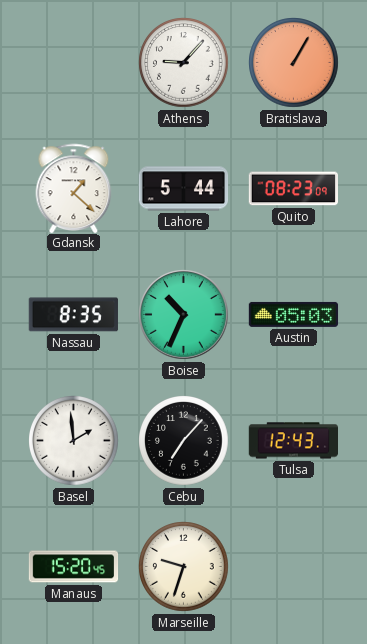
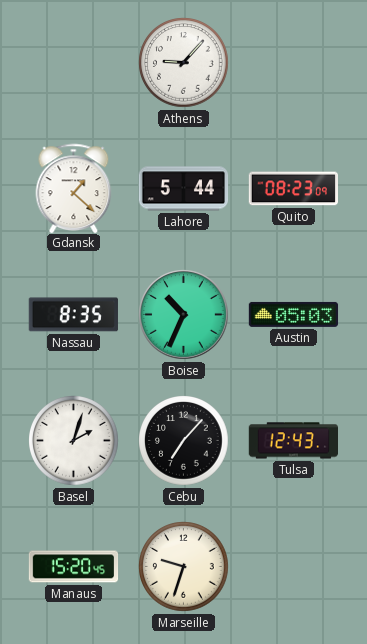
Bratislava: 1:05 -> none
Basel: 1:59 -> 2:03
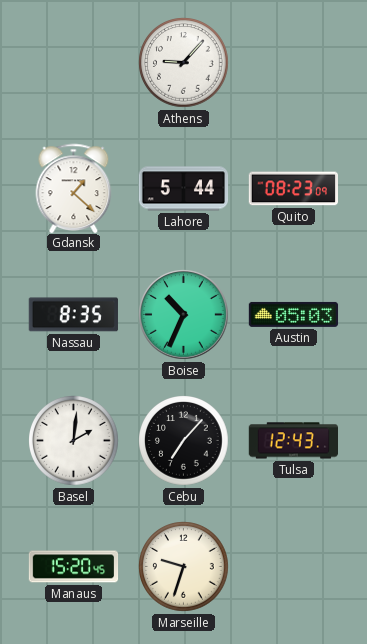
Basel: 2:03 -> 2:01
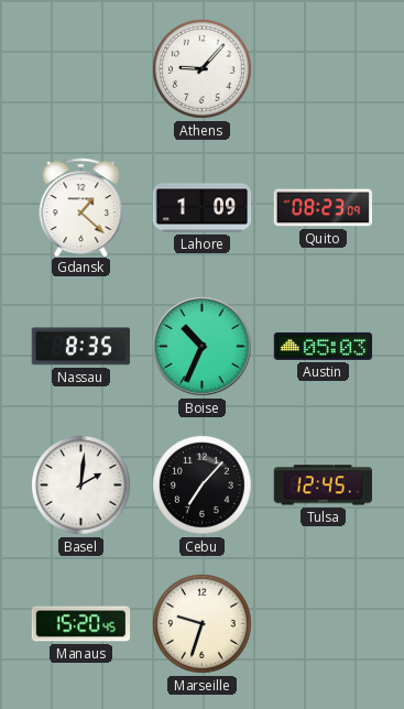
Lahore: 5:44 -> 1:09
Tulsa: 12:43 -> 12:45
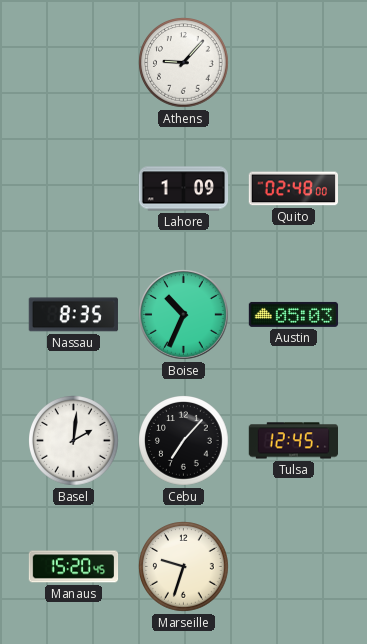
Gdansk: 1:22 -> none
Quito: 08:23 -> 02:48
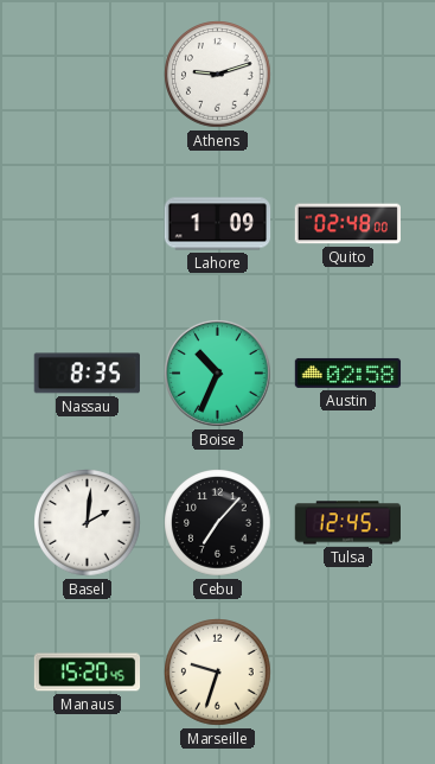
Athens: 9:07 -> 9:12
Austin: 05:03 -> 02:58
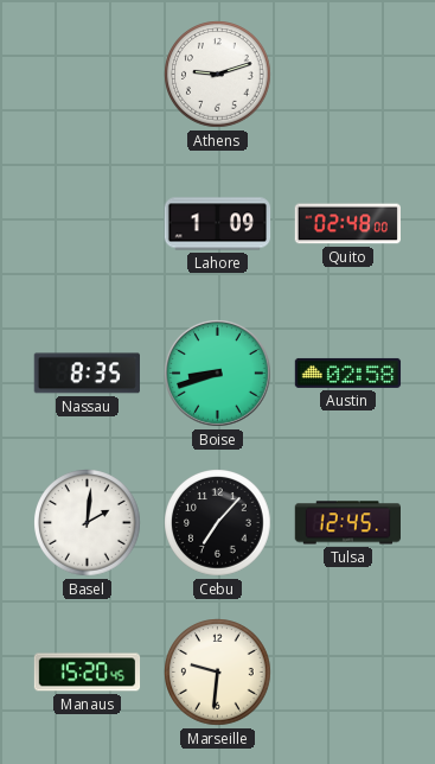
Boise: 10:34 -> 8:42
Marseille: 9:33 -> 9:31
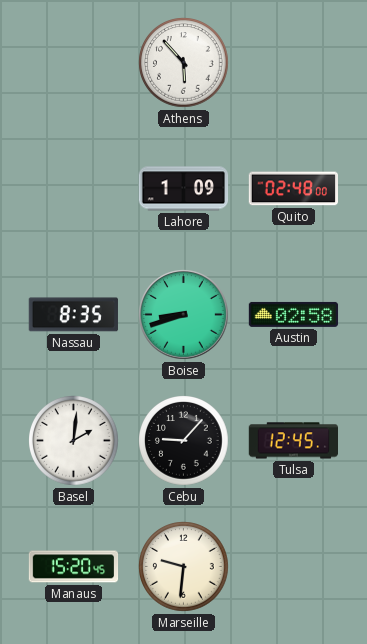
Athens: 9:12 -> 5:53
Cebu: 7:07 -> 9:07
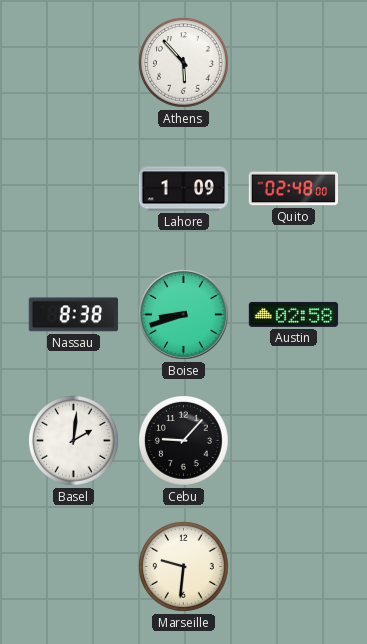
Nassau: 8:35 -> 8:38
Tulsa: 12:45 -> none
Manaus: 15:20 -> none
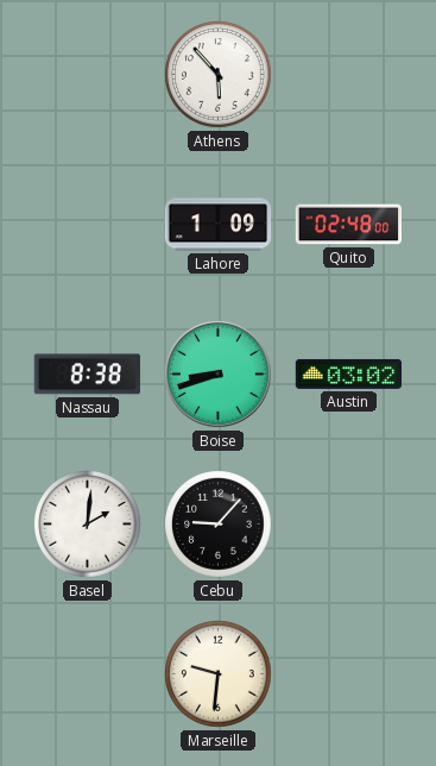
Austin: 02:58 -> 03:02
